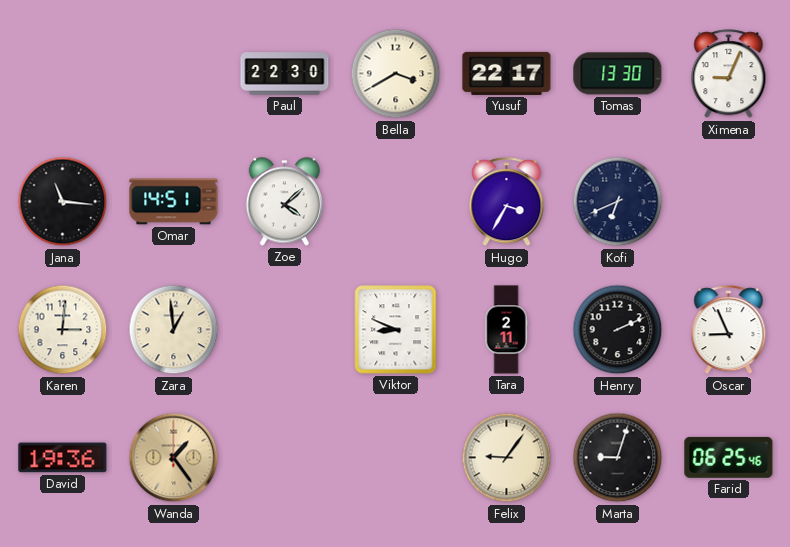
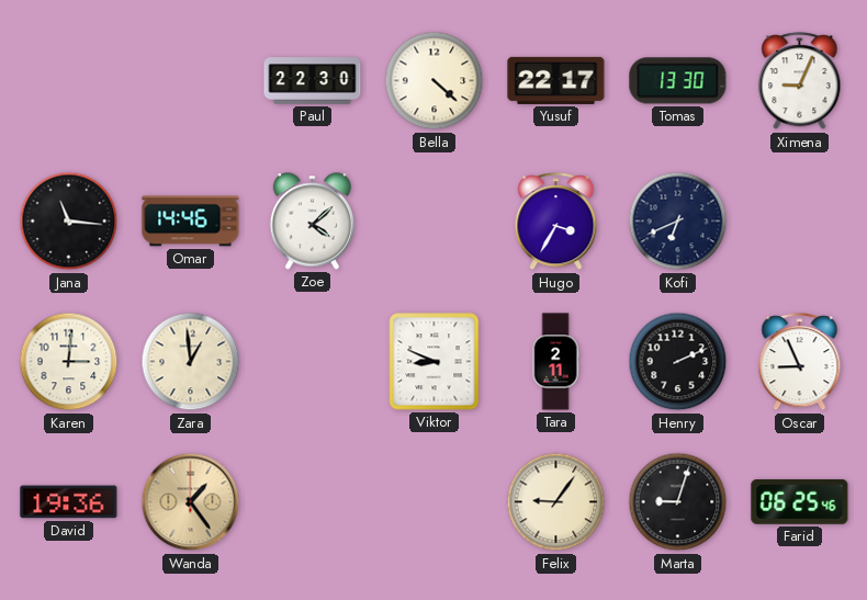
Bella: 3:40 -> 4:22
Omar: 14:51 -> 14:46
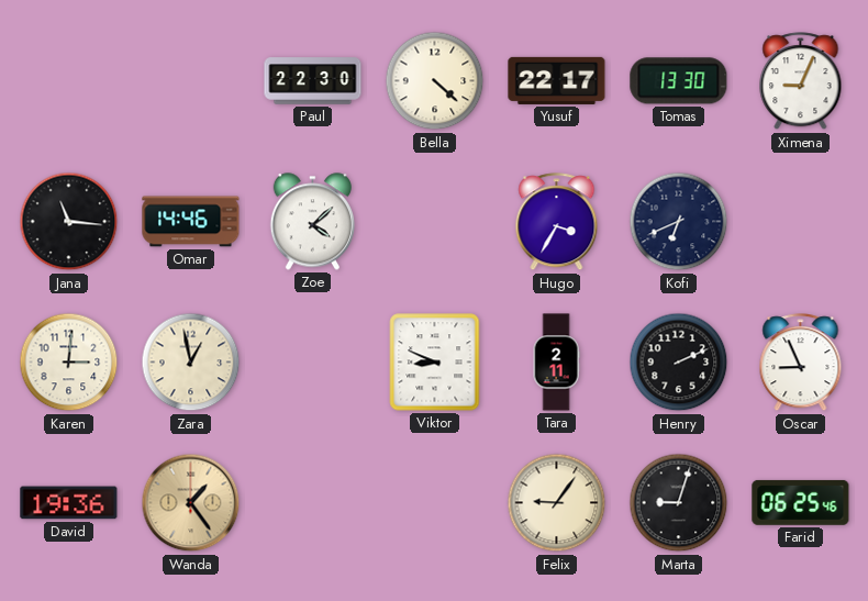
Zara: 12:59 -> 12:58
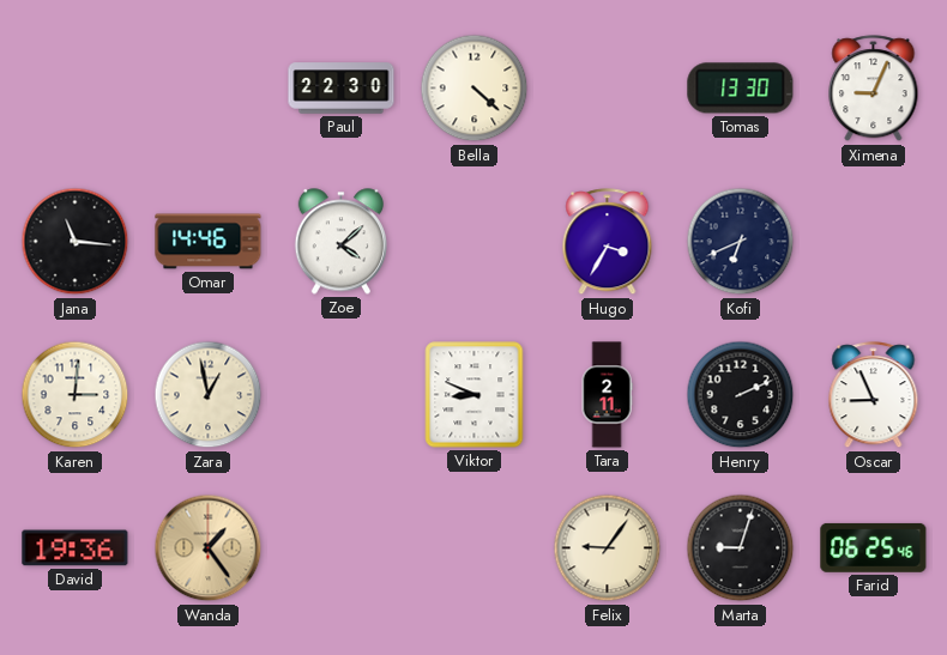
Yusuf: 22:17 -> none
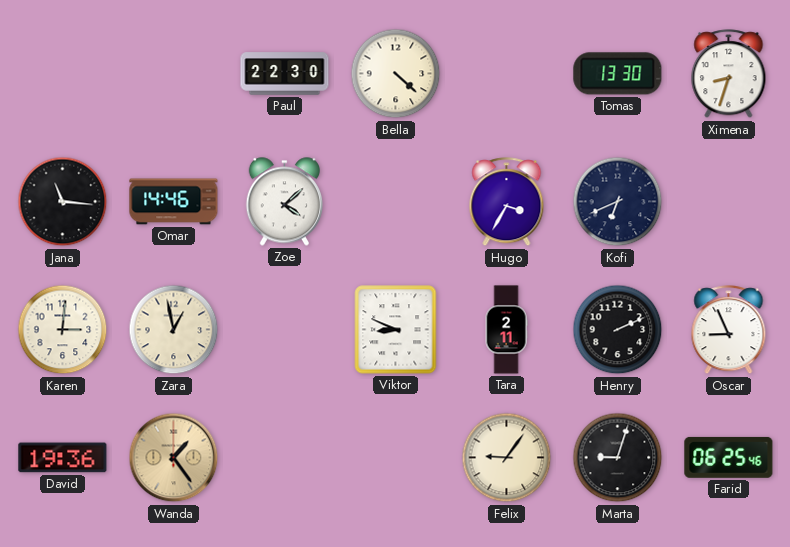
Ximena: 9:04 -> 8:33
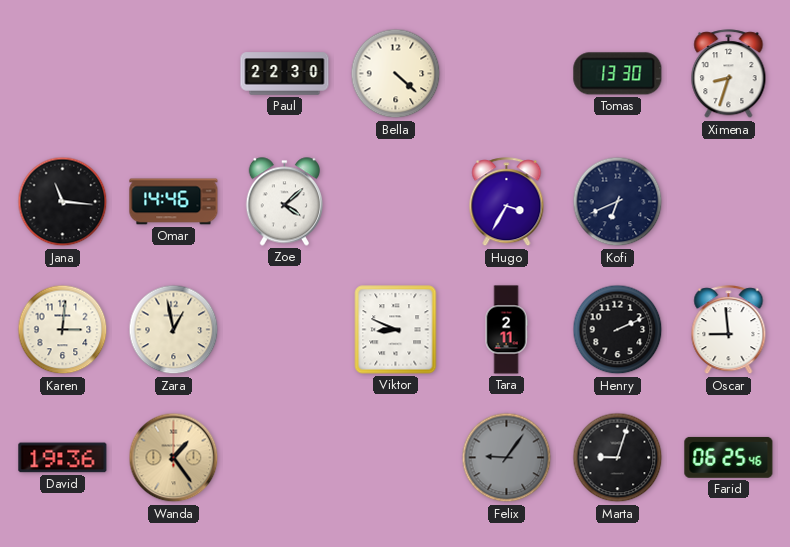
Oscar: 8:56 -> 8:59
Felix dial: cream -> grey
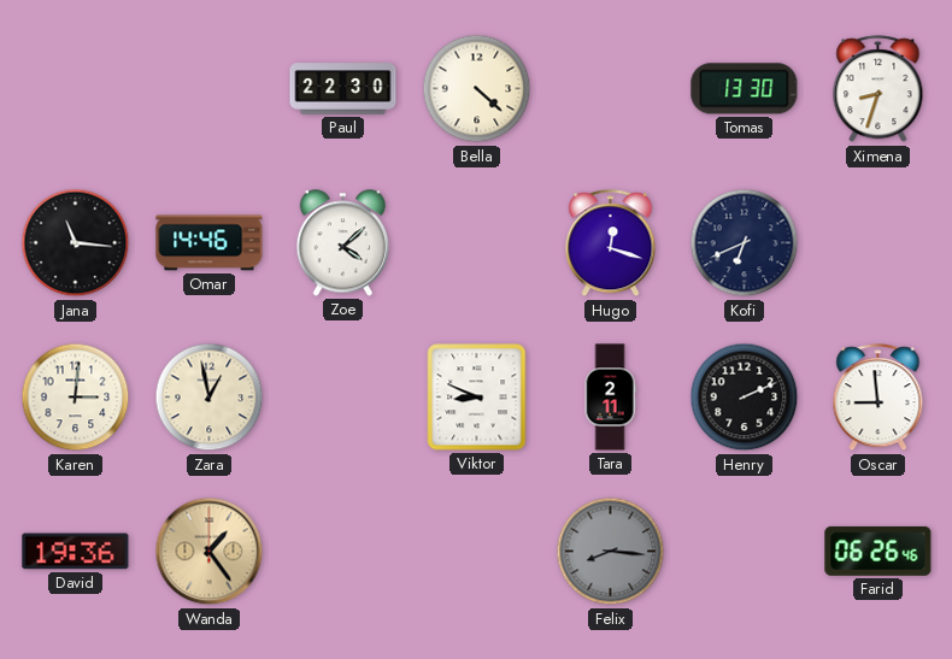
Hugo: 3:35 -> 12:18
Felix: 9:06 -> 8:16
Marta: 9:03 -> none
Farid: 06:25 -> 06:26
